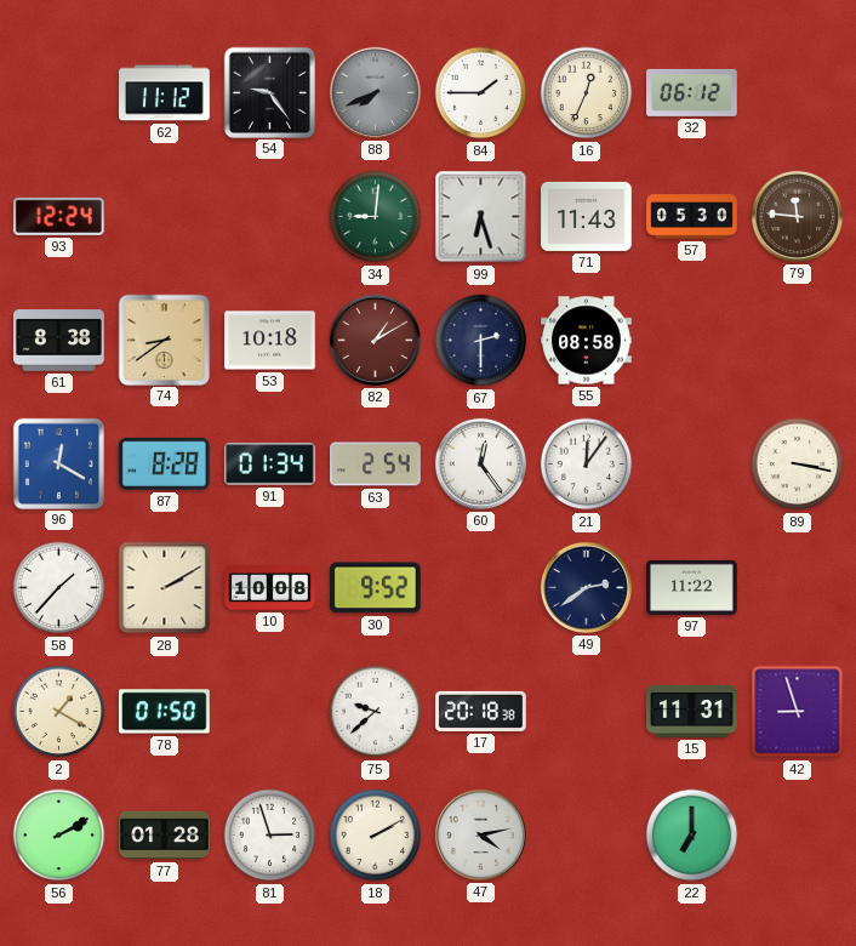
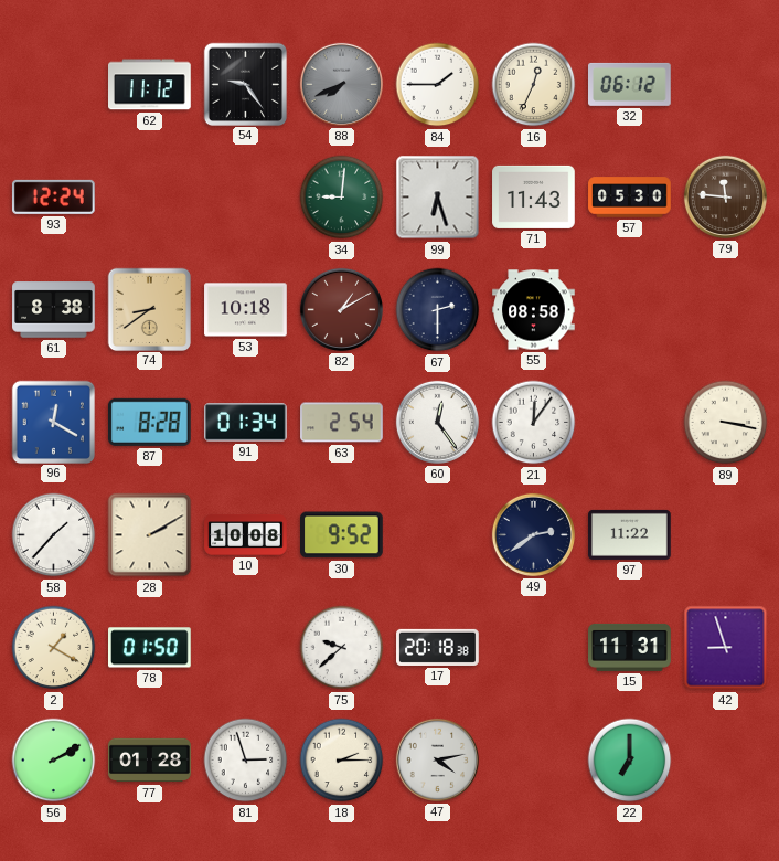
18: 2:10 -> 2:15
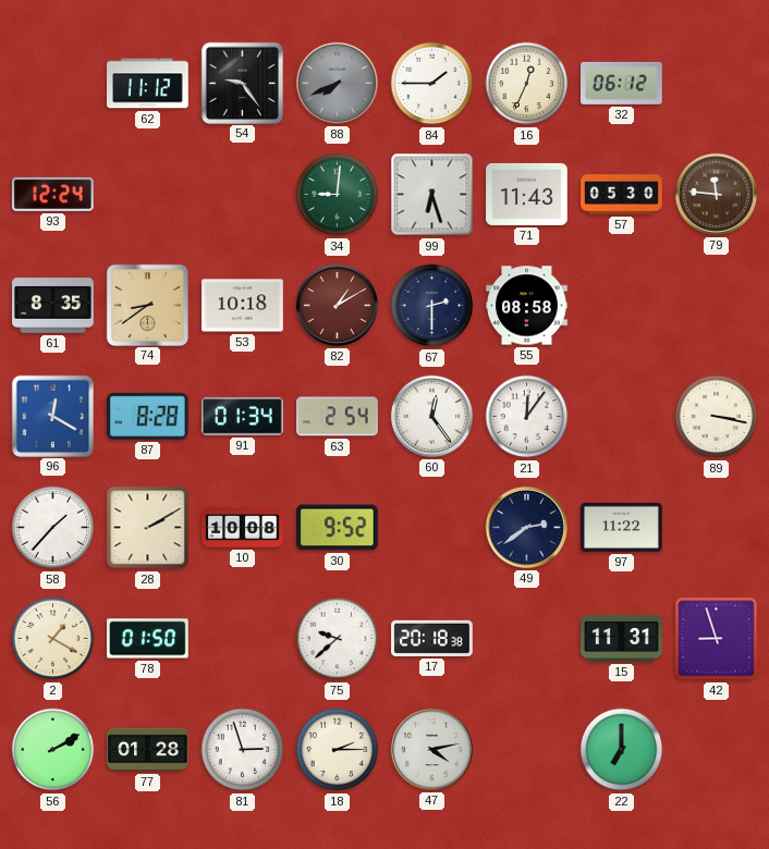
61: 8:38 -> 8:35
